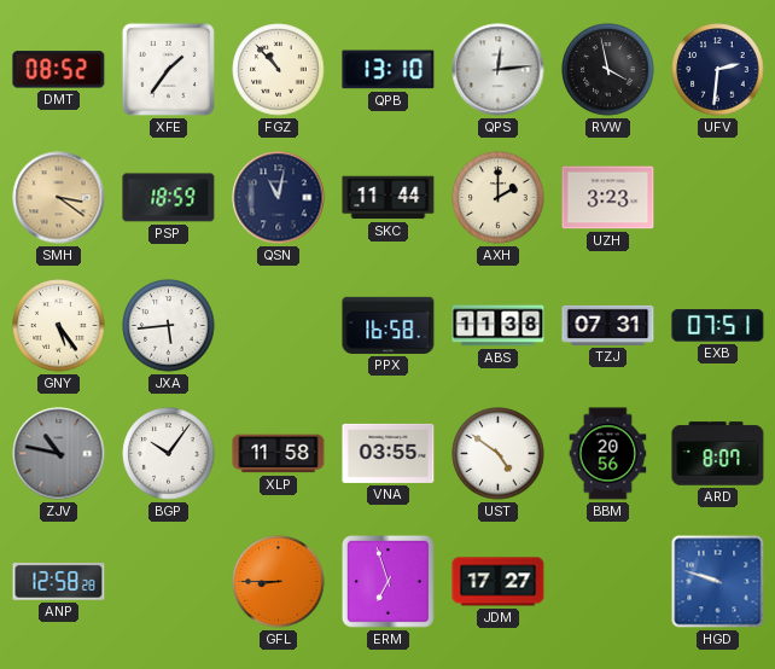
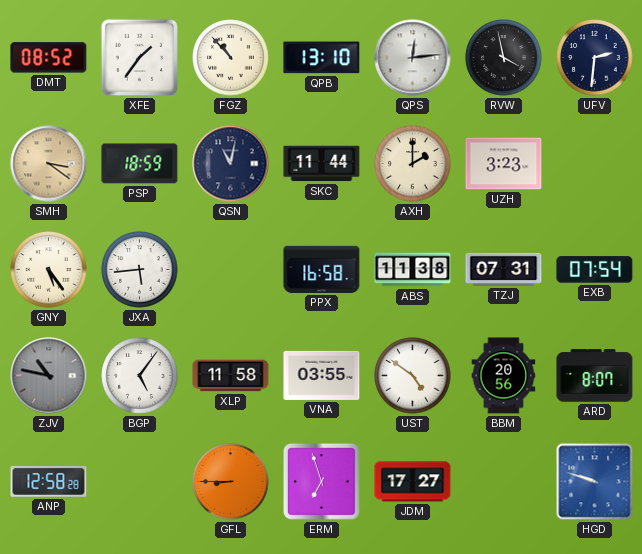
EXB: 07:51 -> 07:54
BGP: 10:06 -> 5:06
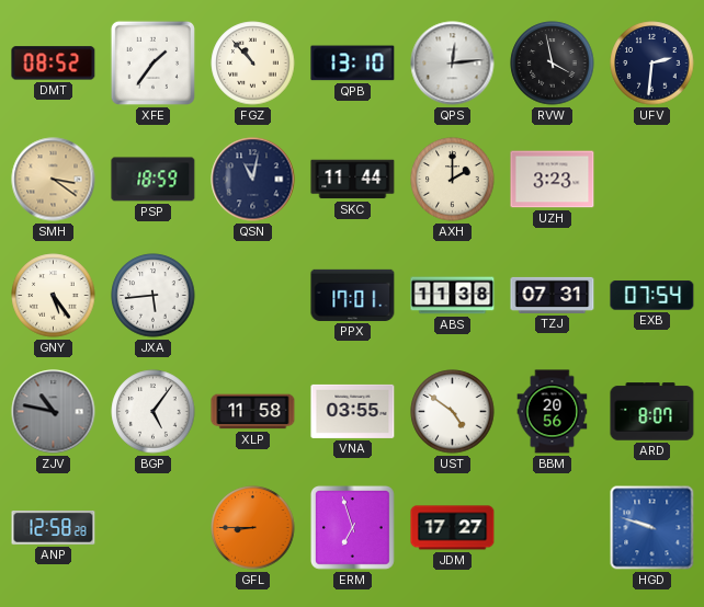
PPX: 16:58 -> 17:01
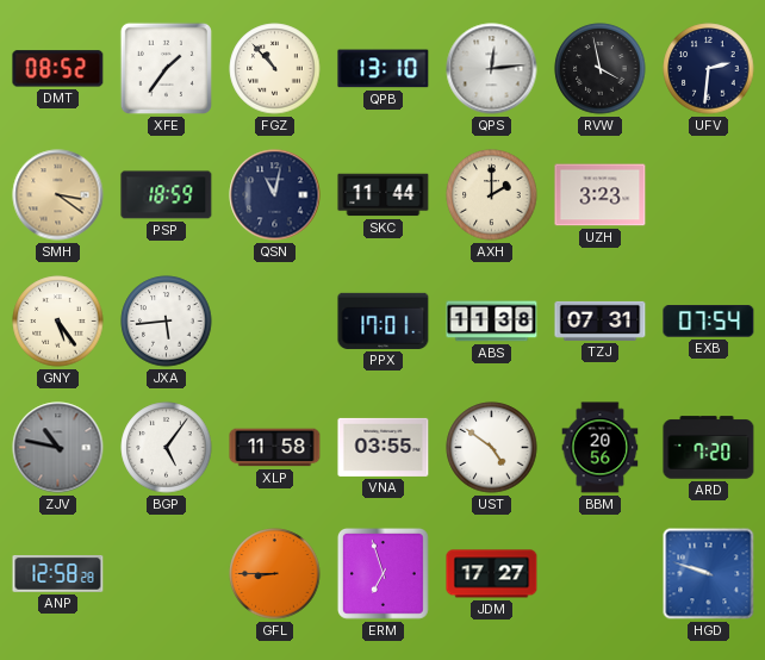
ARD: 8:07 -> 7:20
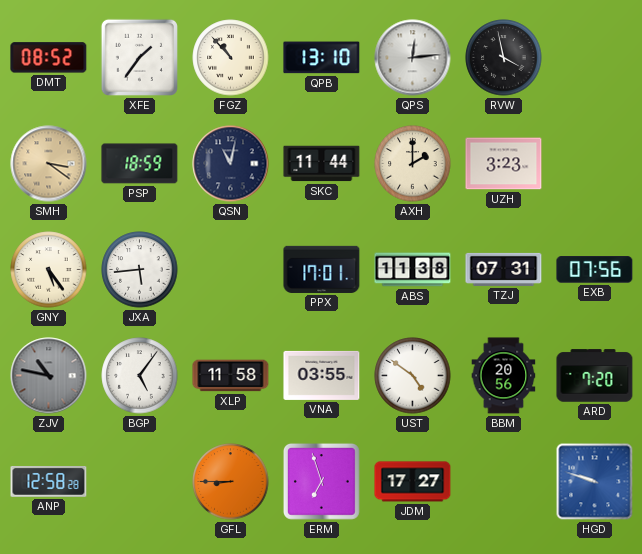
UFV: 2:31 -> none
EXB: 07:54 -> 07:56
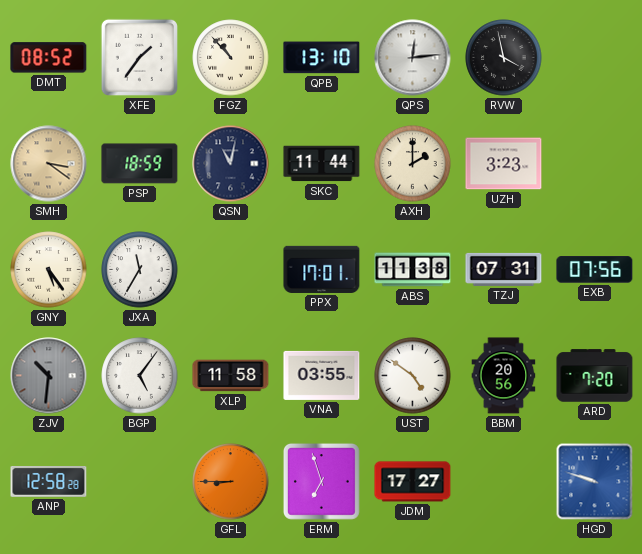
JXA: 5:44 -> 11:35
ZJV: 10:47 -> 10:31
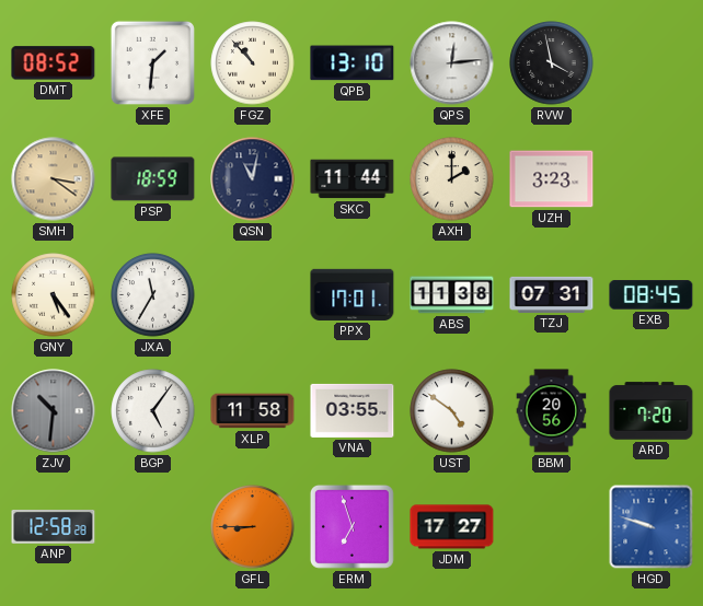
XFE: 1:36 -> 1:31
EXB: 07:56 -> 08:45
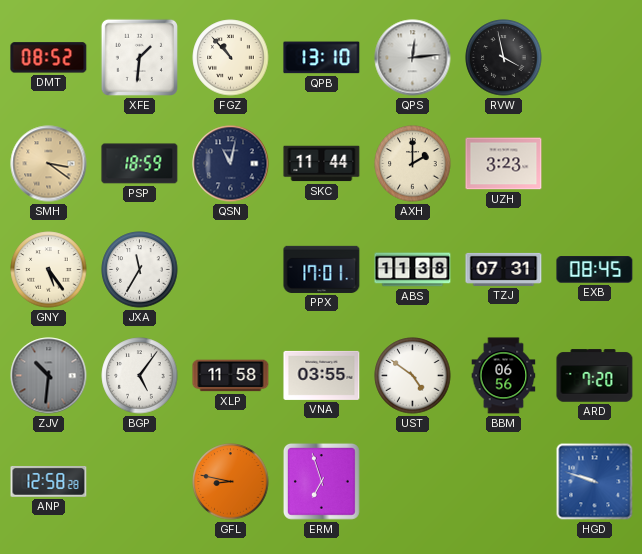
BBM: 20:56 -> 06:56
GFL: 8:45 -> 8:47
JDM: 17:27 -> none
